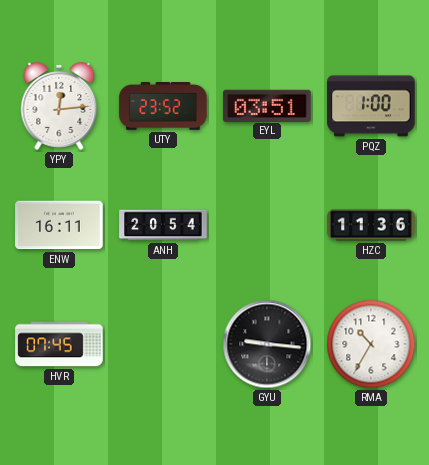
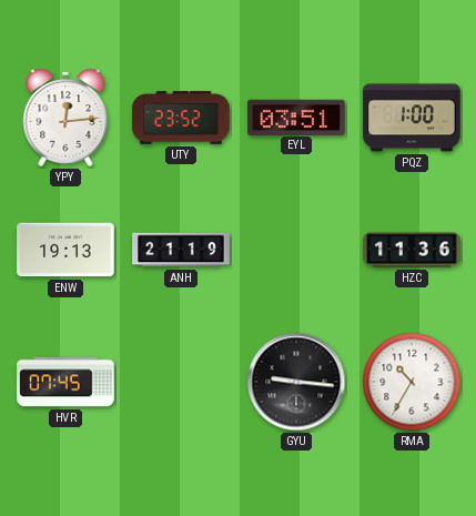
ENW: 16:11 -> 19:13
ANH: 20:54 -> 21:19
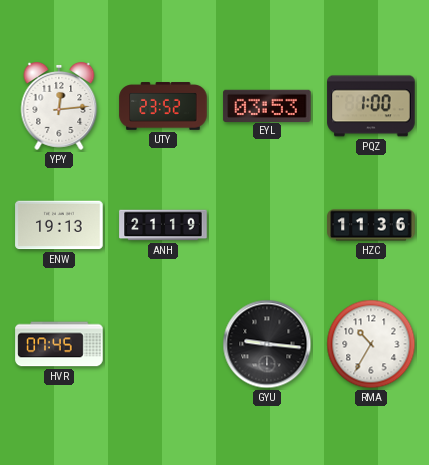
EYL: 03:51 -> 03:53
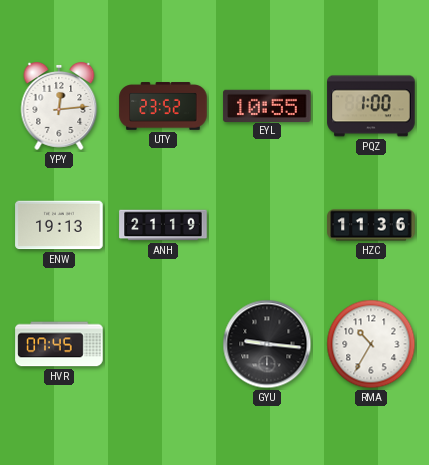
EYL: 03:53 -> 10:55
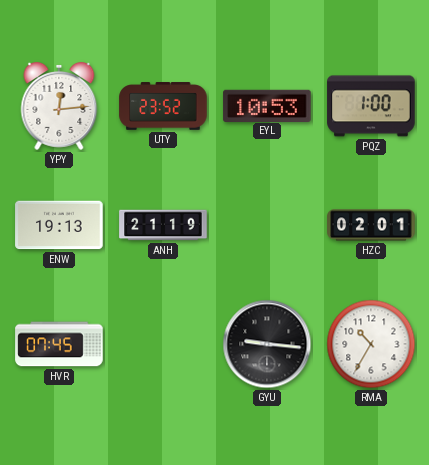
EYL: 10:55 -> 10:53
HZC: 11:36 -> 02:01
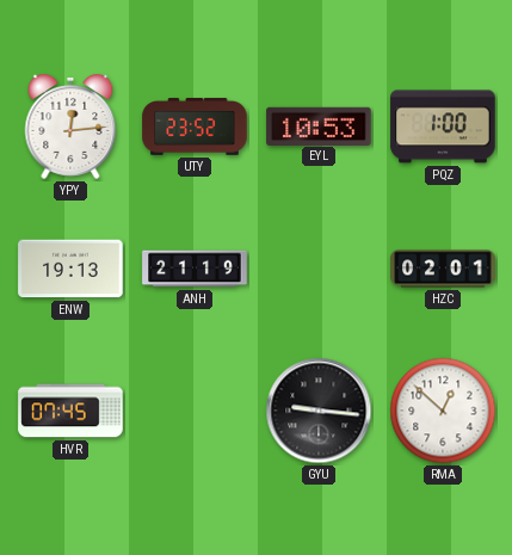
RMA: 10:35 -> 12:52
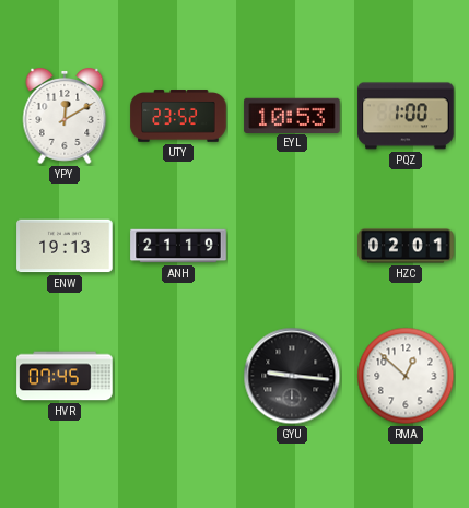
YPY: 12:14 -> 12:10
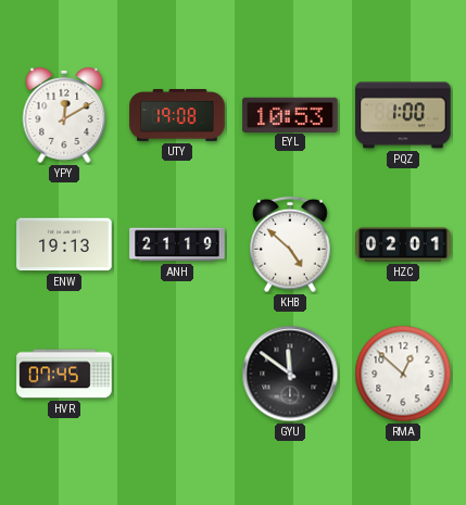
UTY: 23:52 -> 19:08
KHB: none -> 4:52
GYU: 9:16 -> 11:51
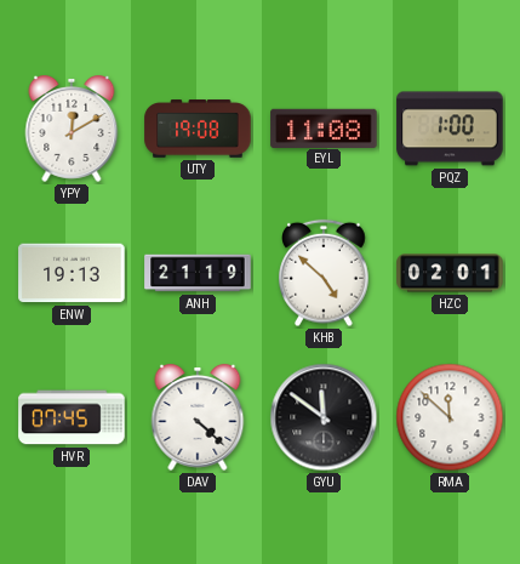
EYL: 10:53 -> 11:08
DAV: none -> 4:22
RMA: 12:52 -> 11:52
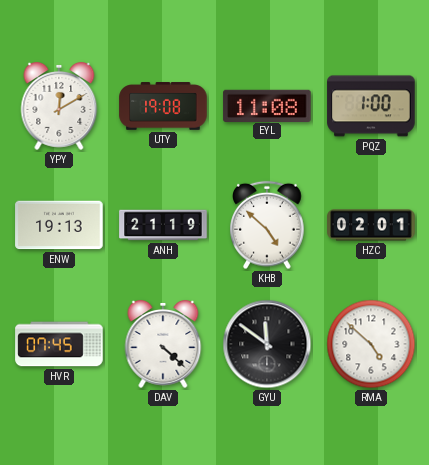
RMA: 11:52 -> 4:52
